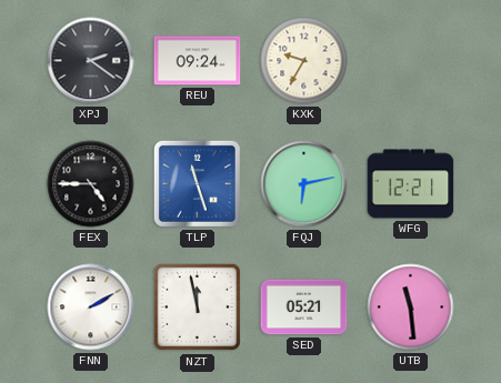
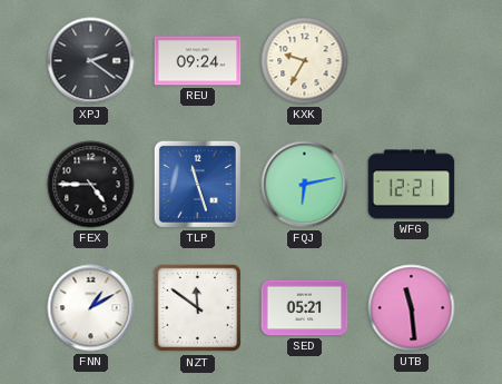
FNN: 2:10 -> 1:10
NZT: 11:58 -> 11:51
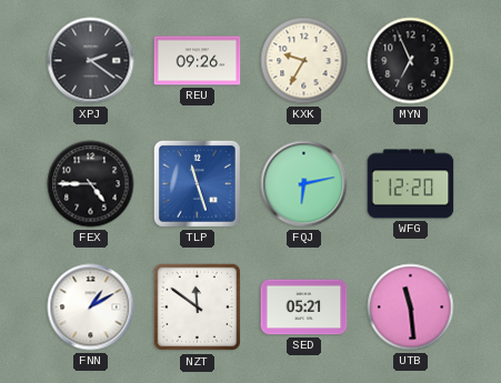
REU: 09:24 -> 09:26
MYN: none -> 6:56
WFG: 12:21 -> 12:20
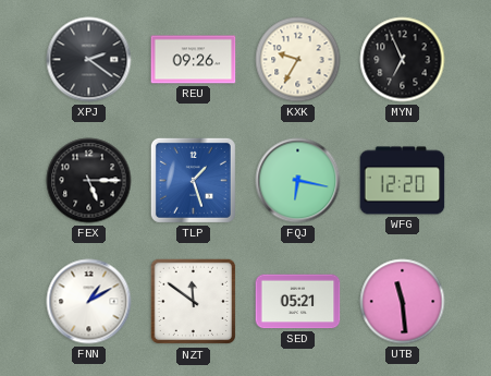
FEX: 4:45 -> 5:15
TLP: 11:27 -> 1:27
FQJ: 6:13 -> 6:17
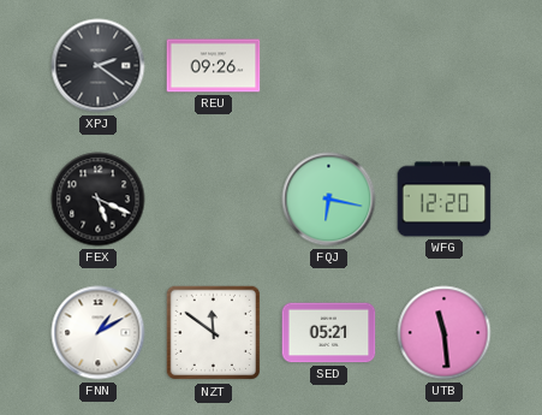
KXK: 9:35 -> none
MYN: 6:56 -> none
FEX: 5:15 -> 5:19
TLP: 1:27 -> none
